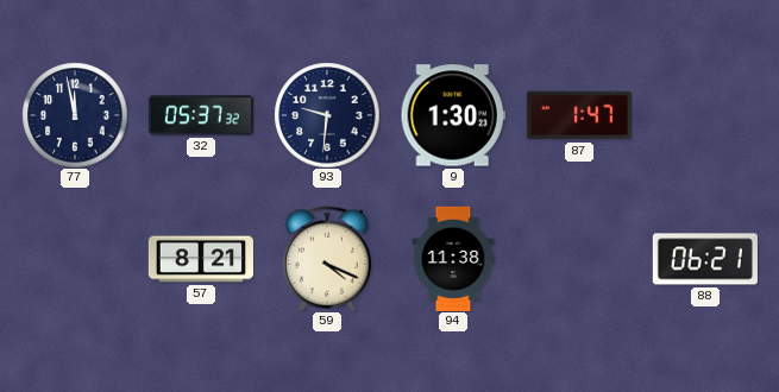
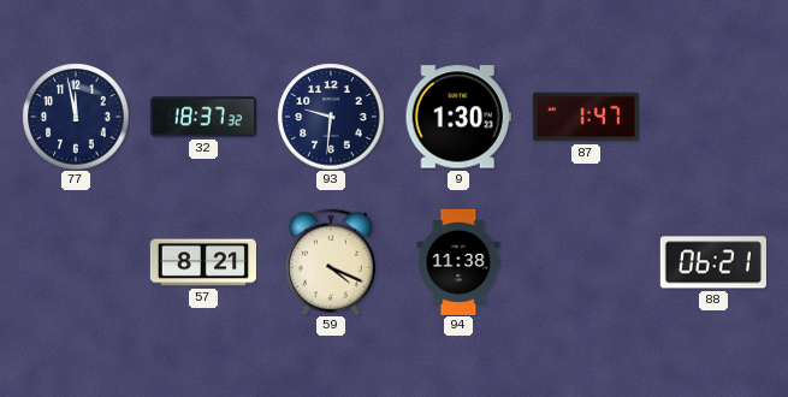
32: 05:37 -> 18:37
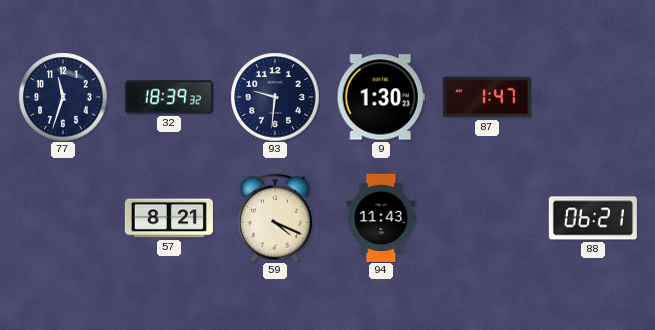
77: 11:58 -> 11:33
32: 18:37 -> 18:39
94: 11:38 -> 11:43
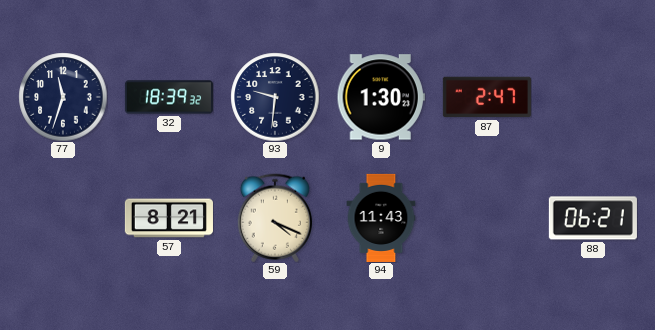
87: 1:47 -> 2:47
